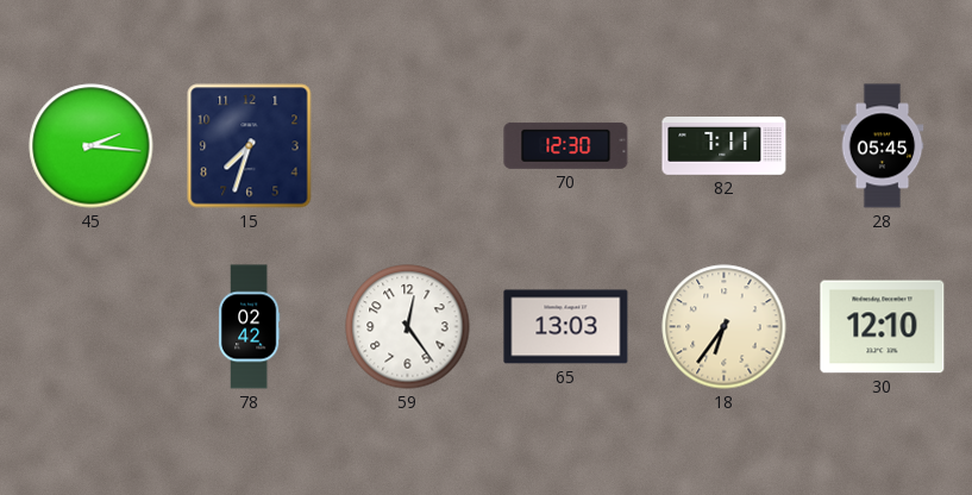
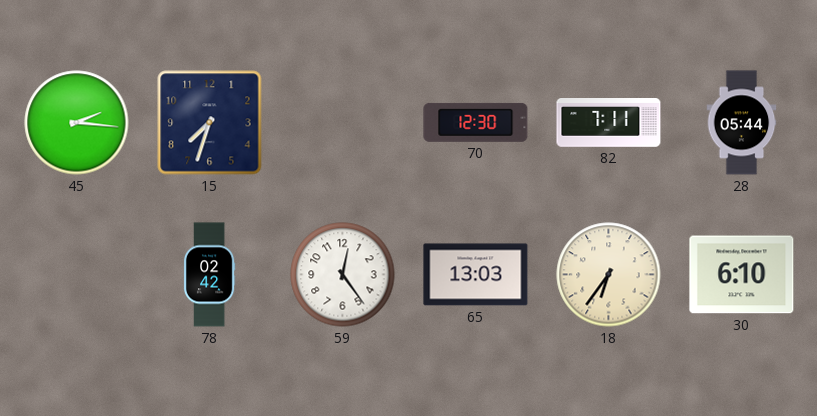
28: 05:45 -> 05:44
30: 12:10 -> 6:10
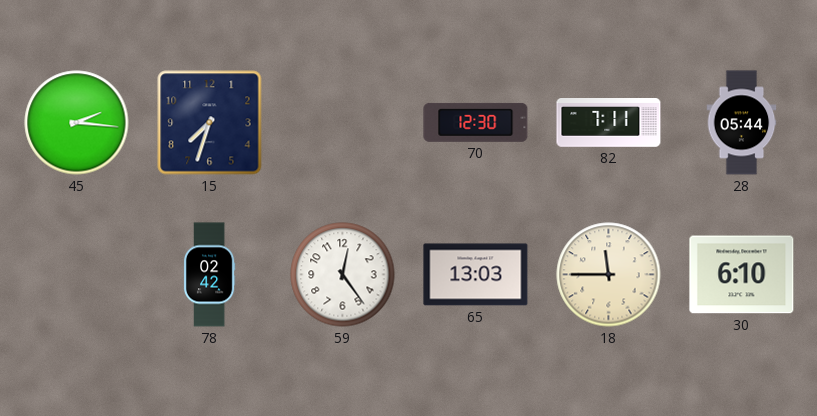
18: 6:36 -> 11:45
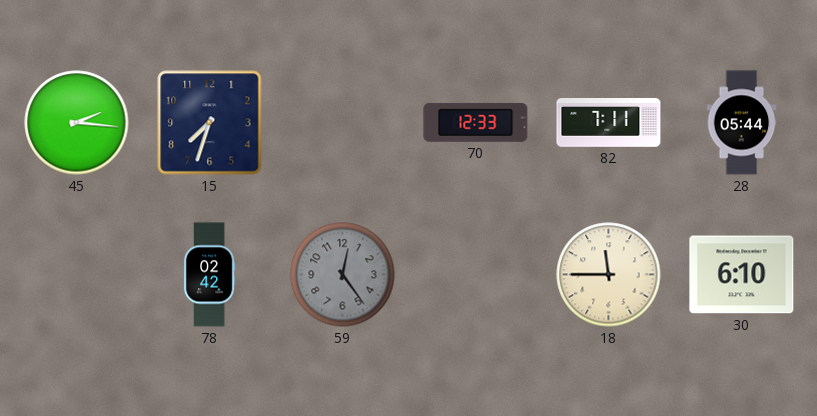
70: 12:30 -> 12:33
59 dial: white -> grey
65: 13:03 -> none
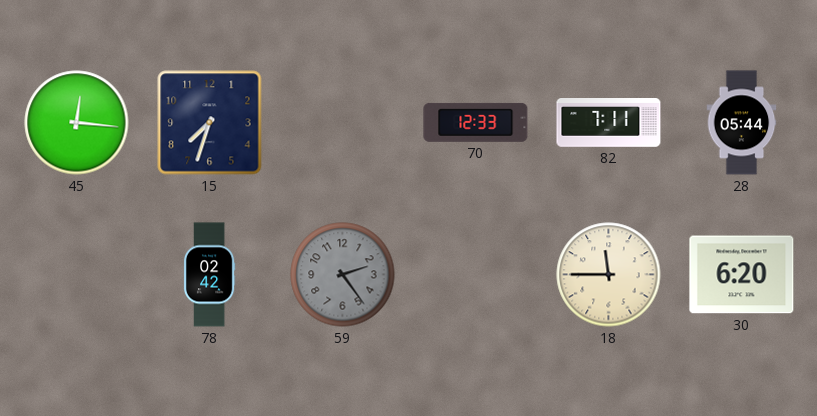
45: 2:16 -> 12:16
59: 12:24 -> 2:24
30: 6:10 -> 6:20
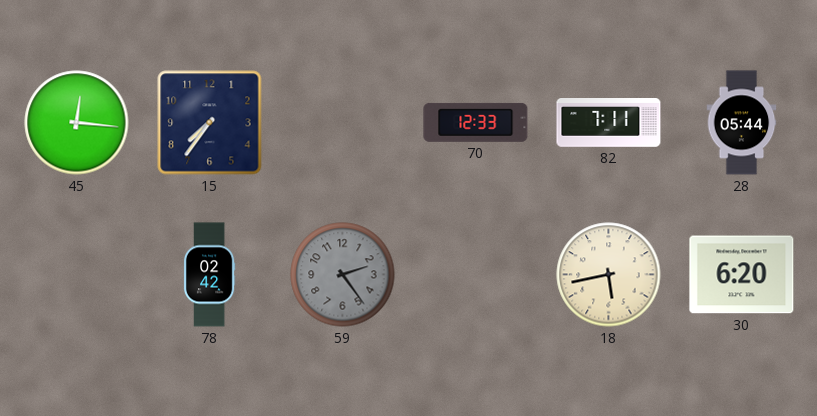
15: 7:33 -> 7:36
18: 11:45 -> 5:43
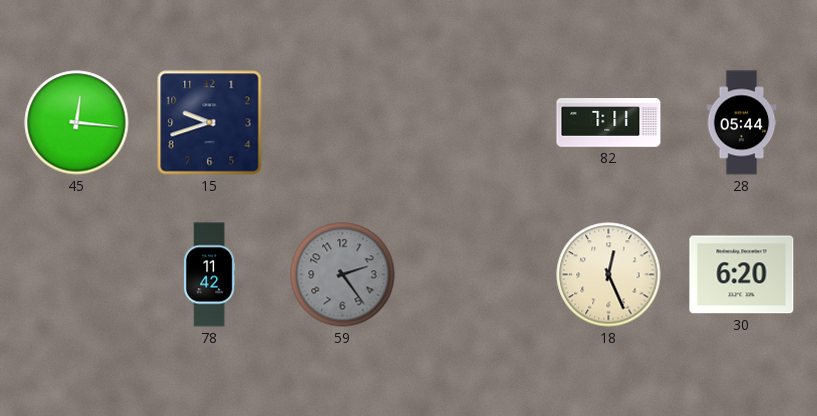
15: 7:36 -> 9:42
70: 12:33 -> none
78: 02:42 -> 11:42
18: 5:43 -> 12:26
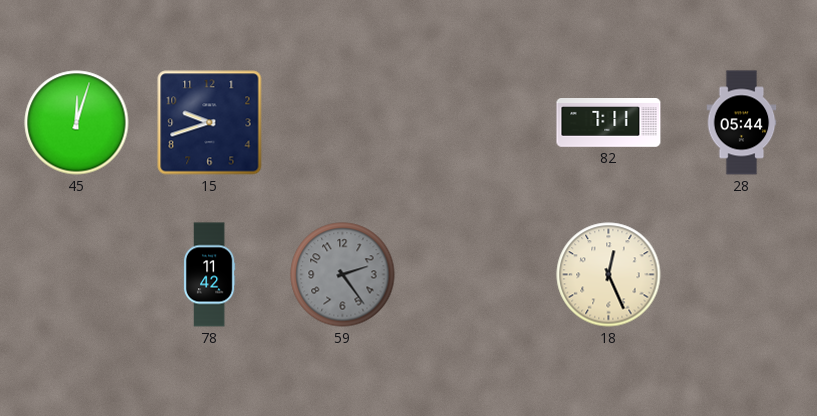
45: 12:16 -> 12:03
30: 6:20 -> none
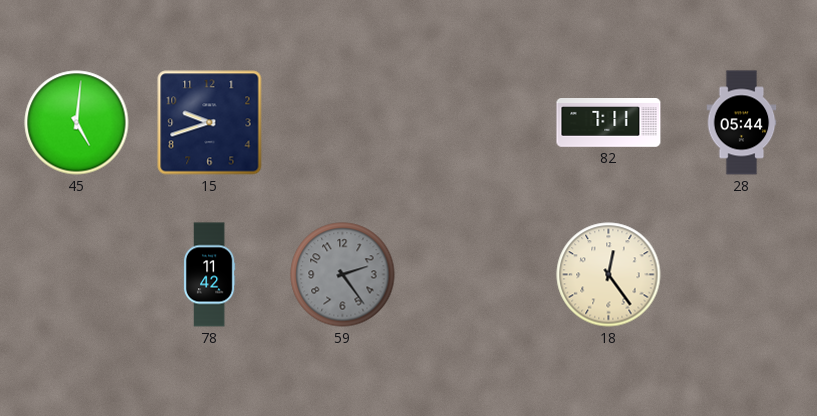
45: 12:03 -> 5:01
18: 12:26 -> 12:24
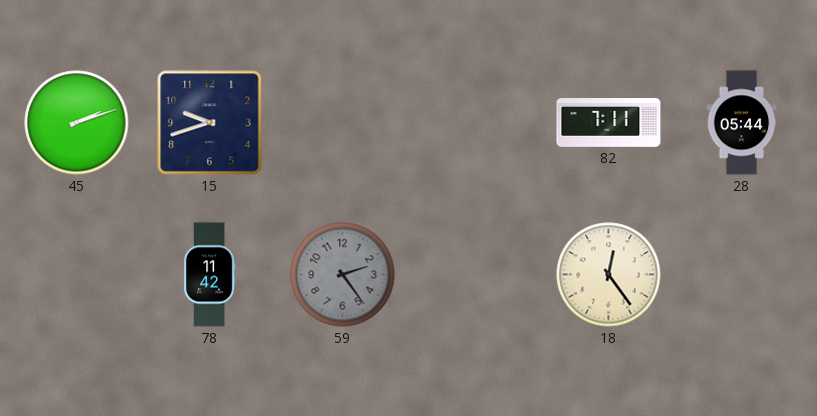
45: 5:01 -> 2:12
